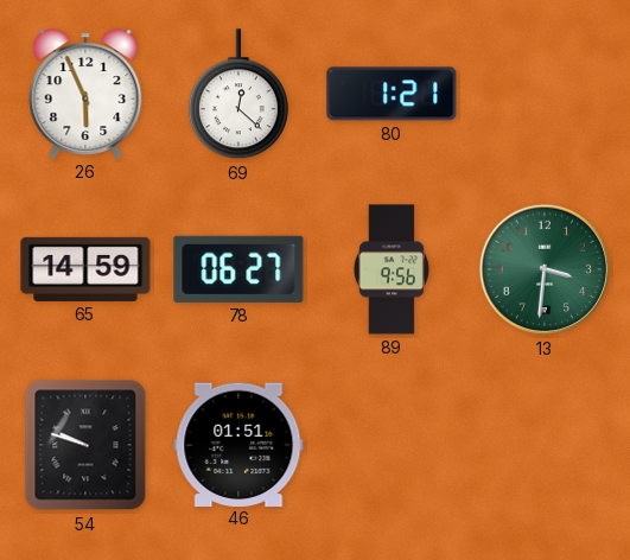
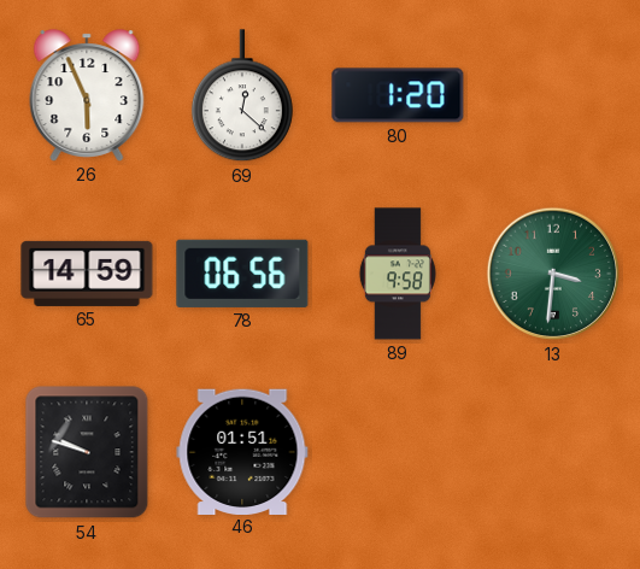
80: 1:21 -> 1:20
78: 06:27 -> 06:56
89: 9:56 -> 9:58
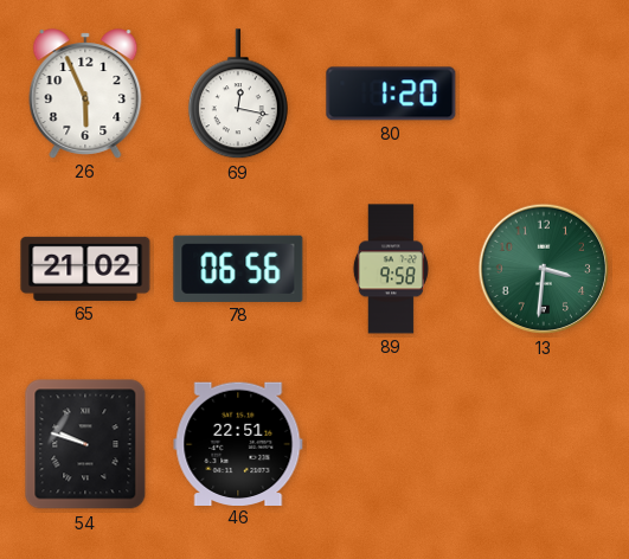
69: 12:22 -> 12:17
65: 14:59 -> 21:02
46: 01:51 -> 22:51
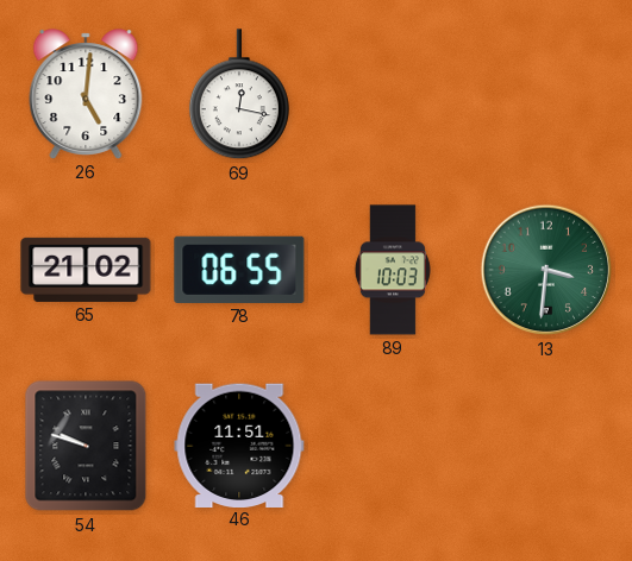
26: 5:56 -> 5:01
80: 1:20 -> none
78: 06:56 -> 06:55
89: 9:58 -> 10:03
46: 22:51 -> 11:51
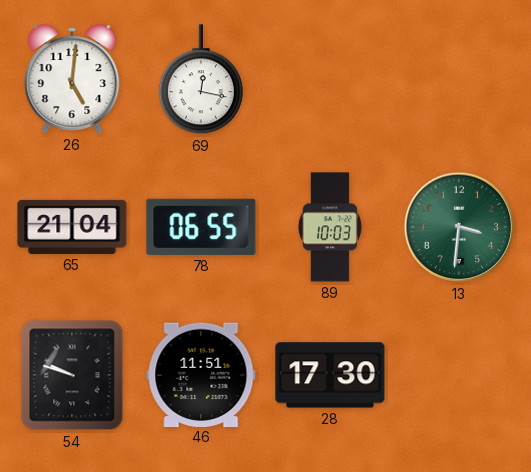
65: 21:02 -> 21:04
28: none -> 17:30
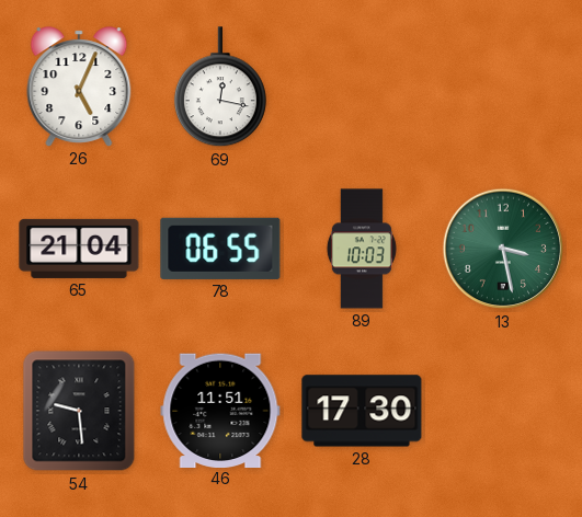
26: 5:01 -> 5:04
13: 3:31 -> 3:28
54: 9:48 -> 9:29
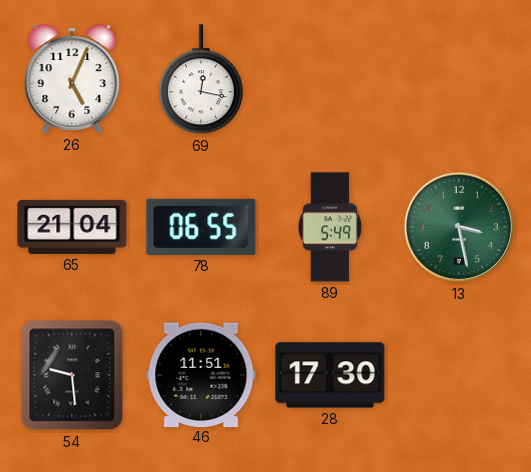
89: 10:03 -> 5:49
